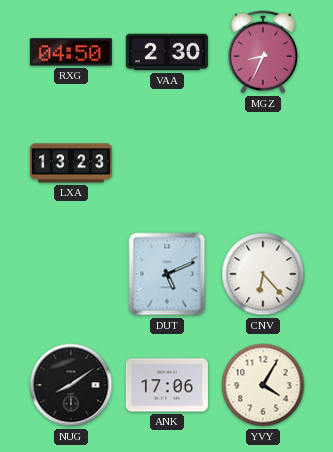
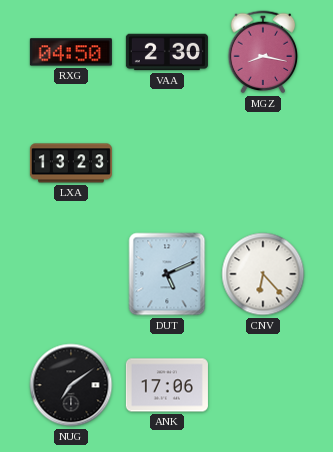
MGZ: 8:34 -> 8:17
NUG: 8:09 -> 7:09
YVY: 4:05 -> none
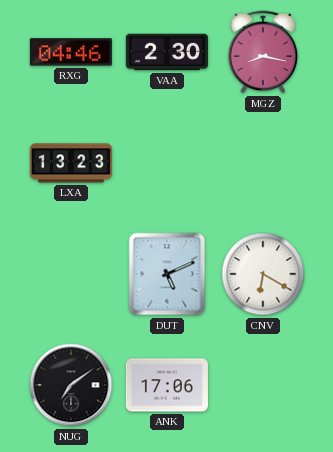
RXG: 04:50 -> 04:46
CNV: 6:23 -> 6:20
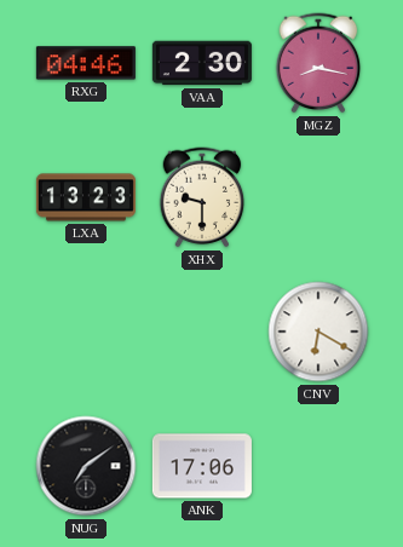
XHX: none -> 9:30
DUT: 5:11 -> none
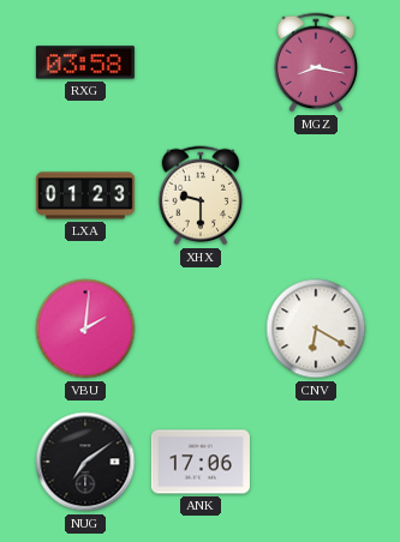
RXG: 04:46 -> 03:58
VAA: 2:30 -> none
LXA: 13:23 -> 01:23
VBU: none -> 2:01
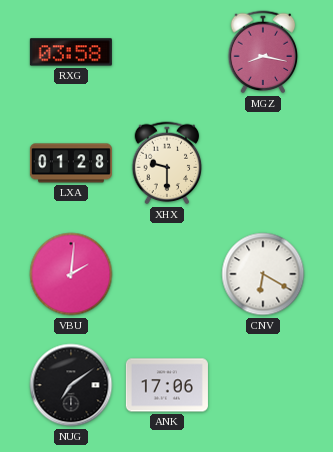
LXA: 01:23 -> 01:28
